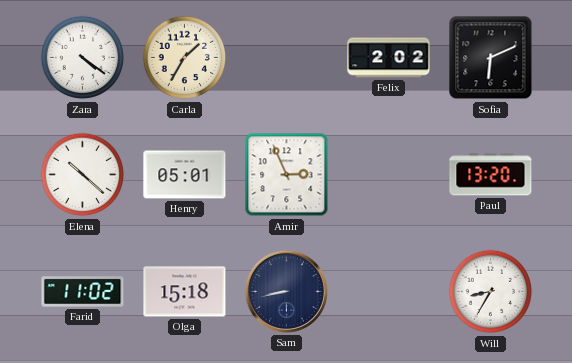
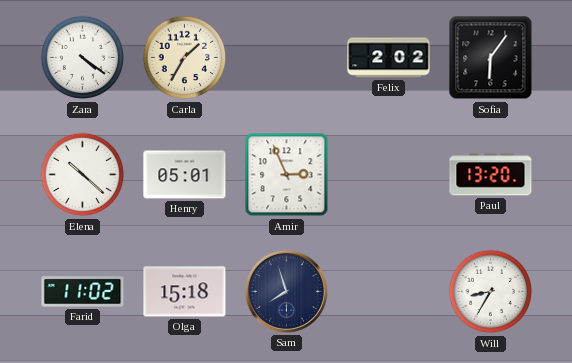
Sofia: 6:11 -> 6:06
Sam: 8:43 -> 7:57
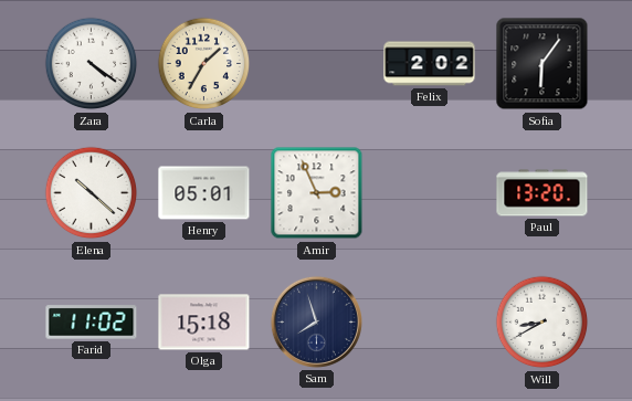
Will: 8:35 -> 8:40
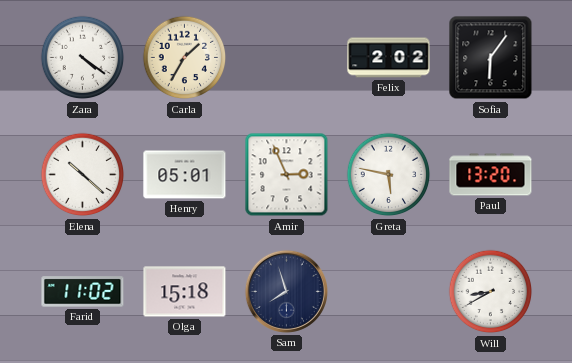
Greta: none -> 5:47
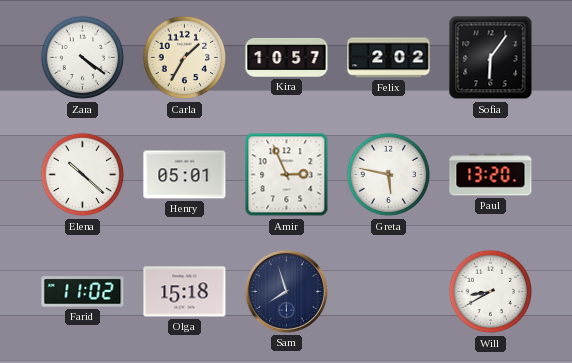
Kira: none -> 10:57
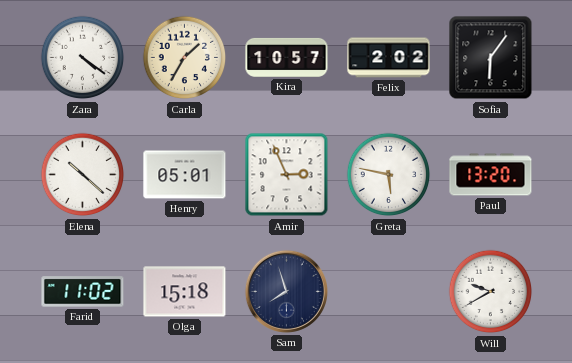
Will: 8:40 -> 9:40
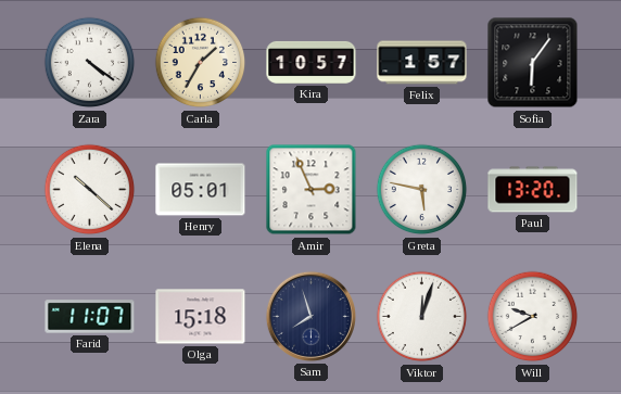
Felix: 2:02 -> 1:57
Farid: 11:02 -> 11:07
Viktor: none -> 12:03
